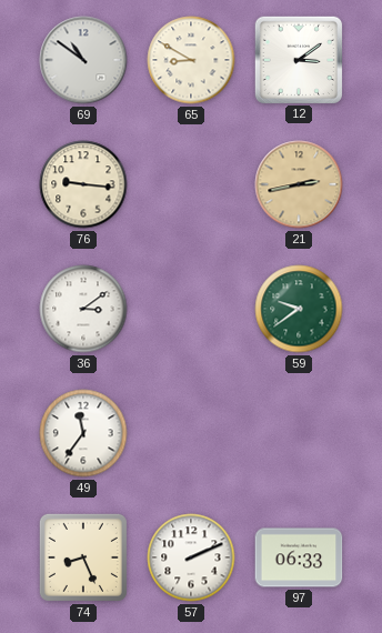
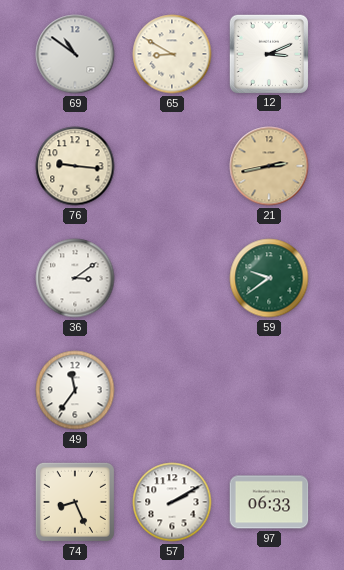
12: 3:09 -> 3:11
57: 2:11 -> 2:10
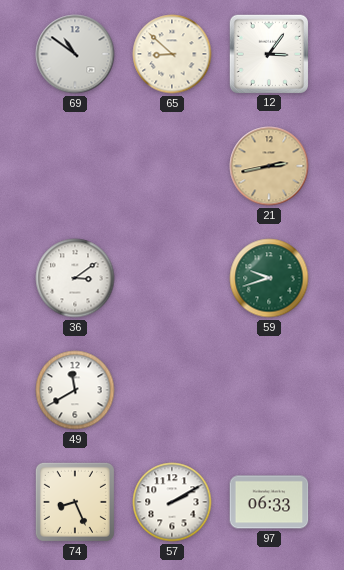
65: 8:50 -> 8:52
12: 3:11 -> 3:06
76: 9:16 -> none
59: 9:39 -> 9:42
49: 11:36 -> 11:40
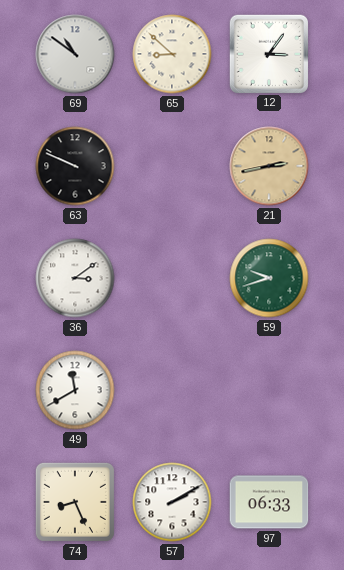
63: none -> 9:49
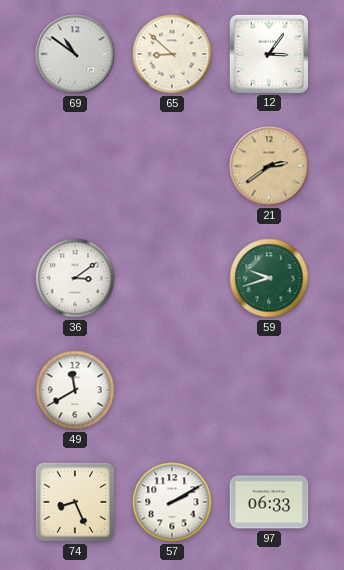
63: 9:49 -> none
21: 2:43 -> 2:39
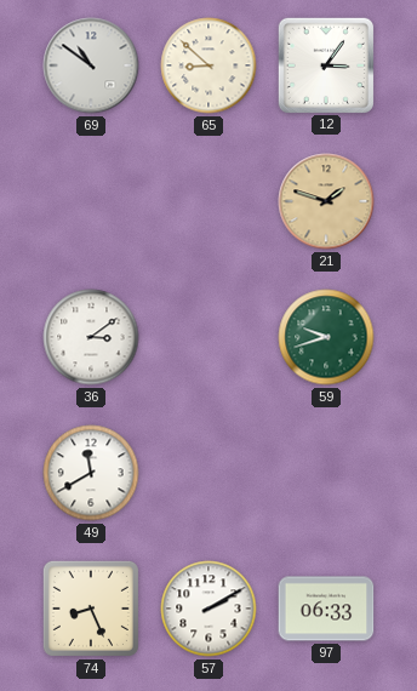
21: 2:39 -> 1:48
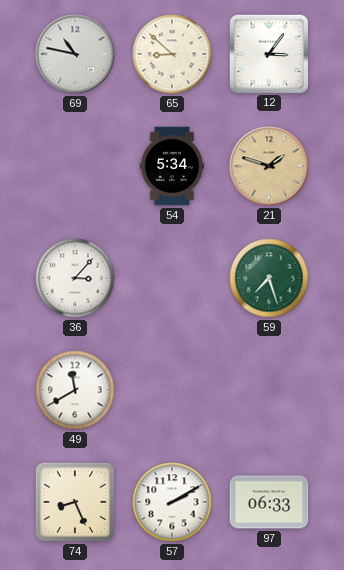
69: 10:51 -> 10:47
54: none -> 5:34
36: 3:09 -> 3:07
59: 9:42 -> 7:27
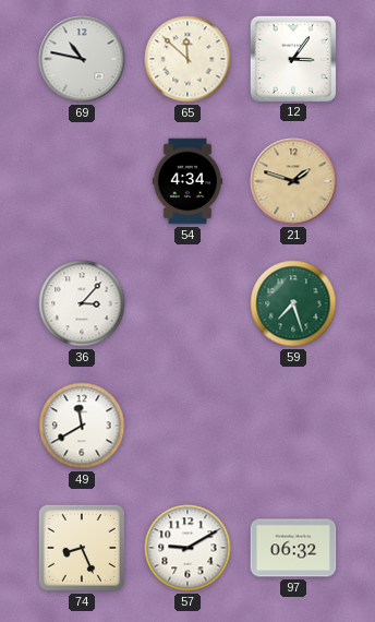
65: 8:52 -> 11:52
54: 5:34 -> 4:34
57: 2:10 -> 9:10
97: 06:33 -> 06:32
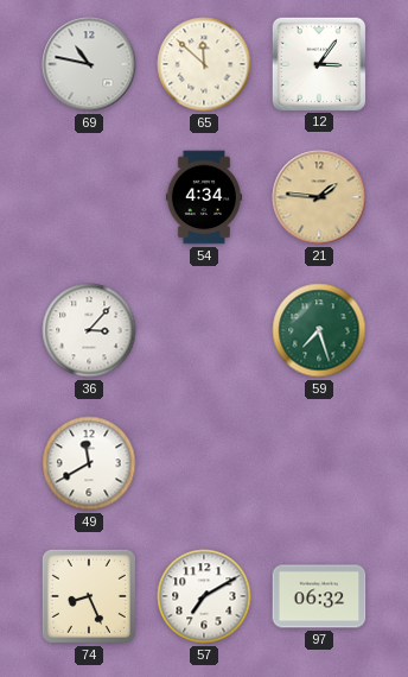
21: 1:48 -> 1:46
57: 9:10 -> 7:10
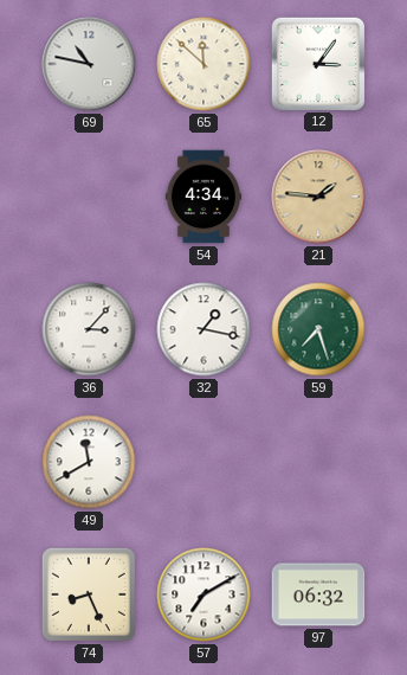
32: none -> 1:17
